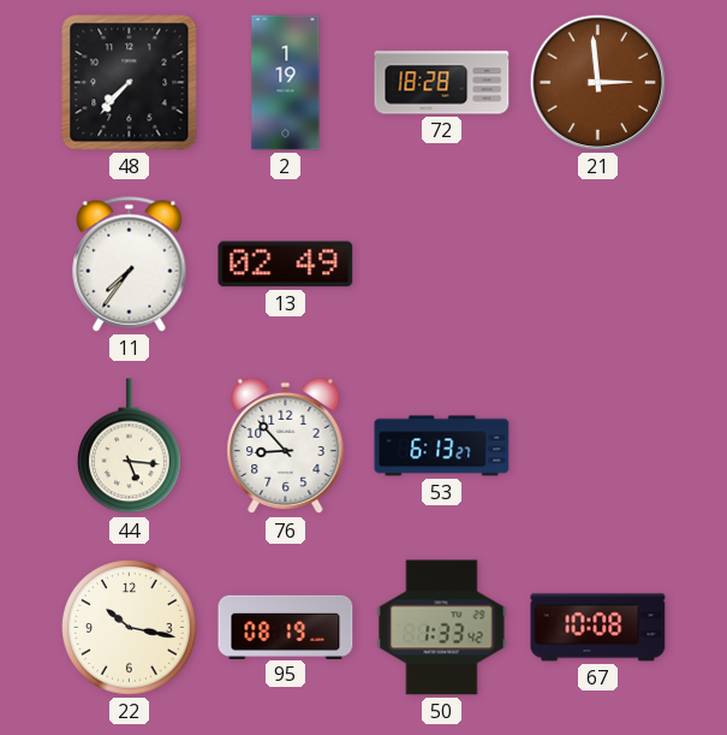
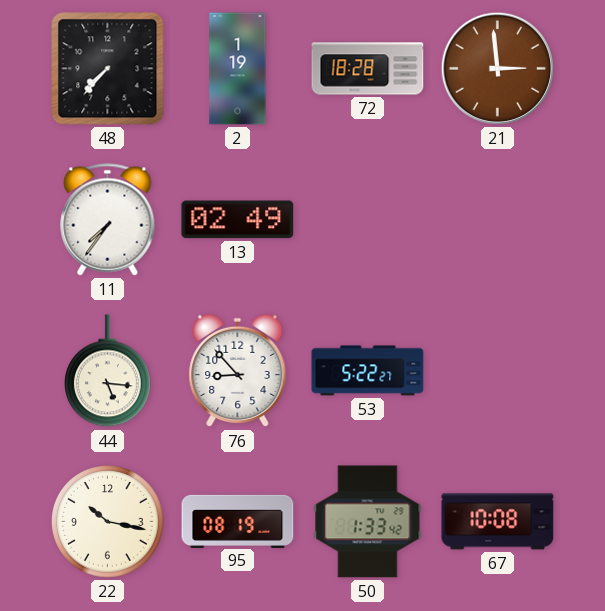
53: 6:13 -> 5:22
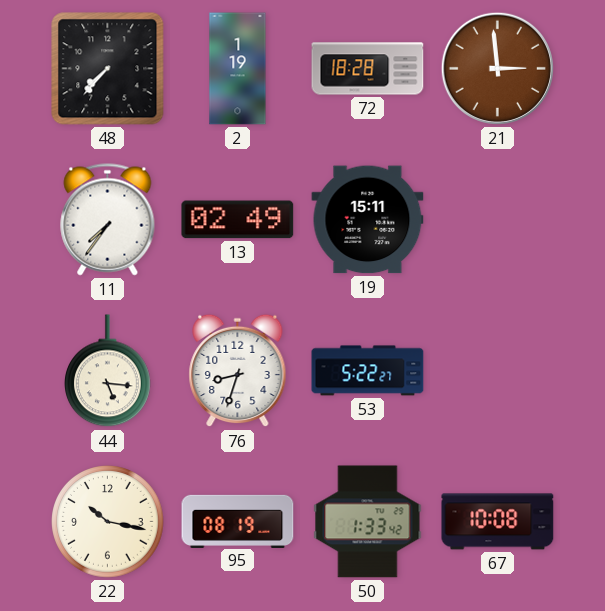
19: none -> 15:11
76: 8:53 -> 8:33
